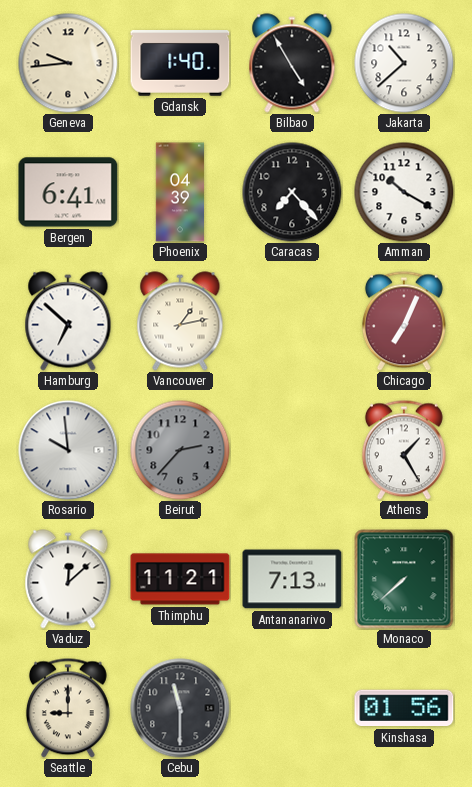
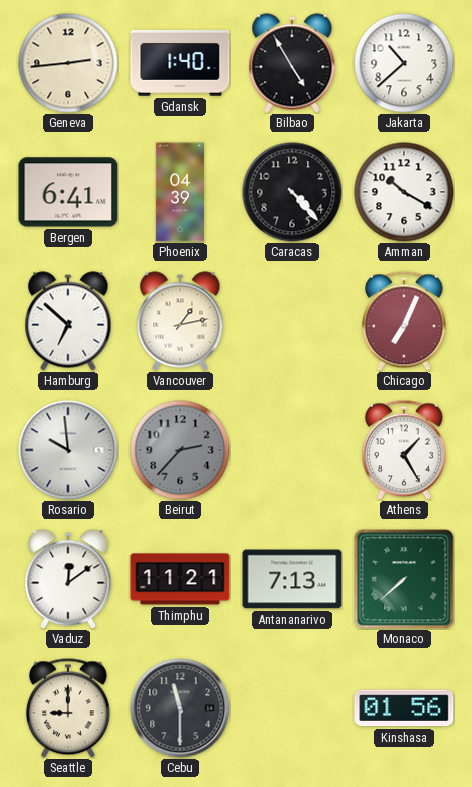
Geneva: 9:44 -> 2:44
Caracas: 7:23 -> 4:23
Vaduz: 12:08 -> 12:09
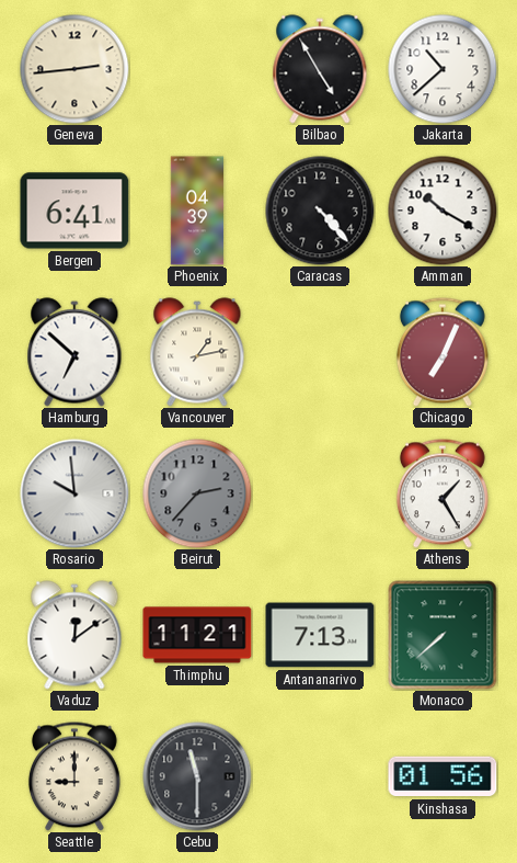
Gdansk: 1:40 -> none
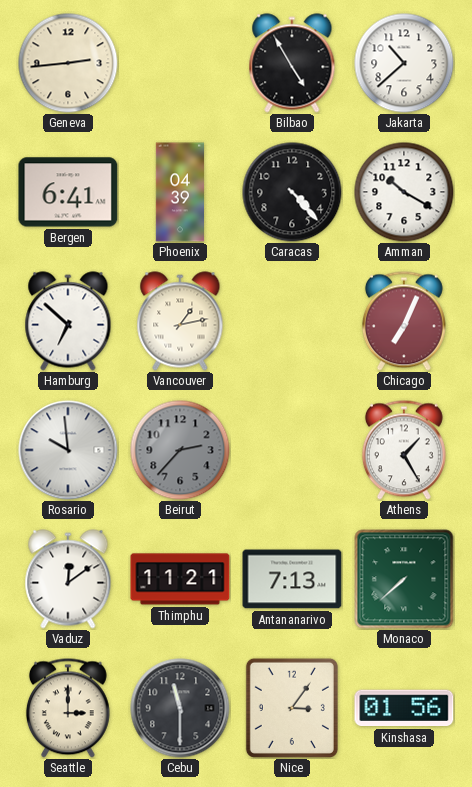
Seattle: 9:00 -> 3:00
Nice: none -> 3:06
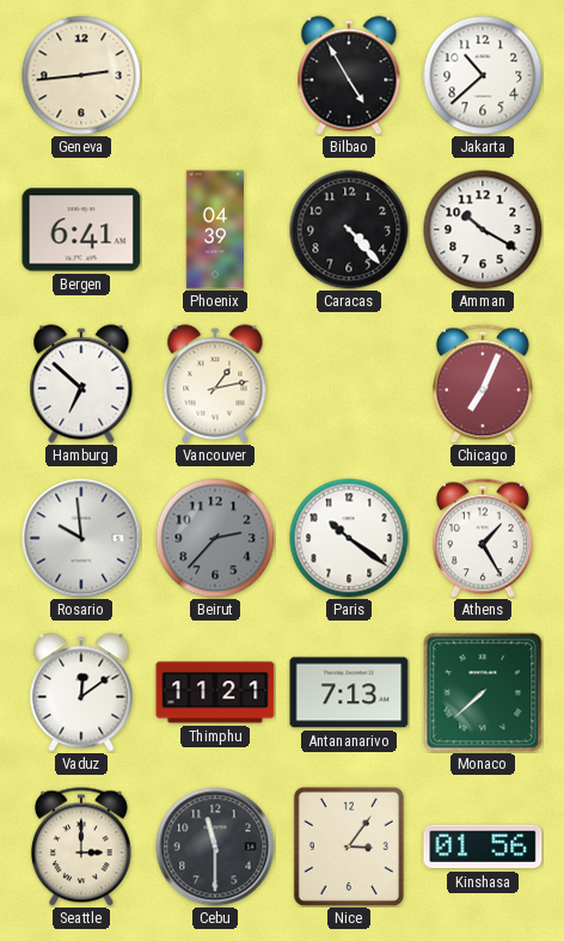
Paris: none -> 10:21
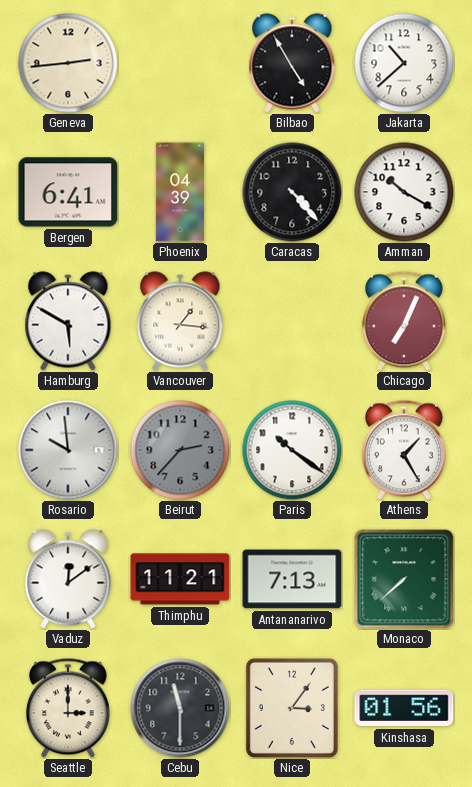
Hamburg: 6:52 -> 5:50
Vancouver: 1:13 -> 1:16
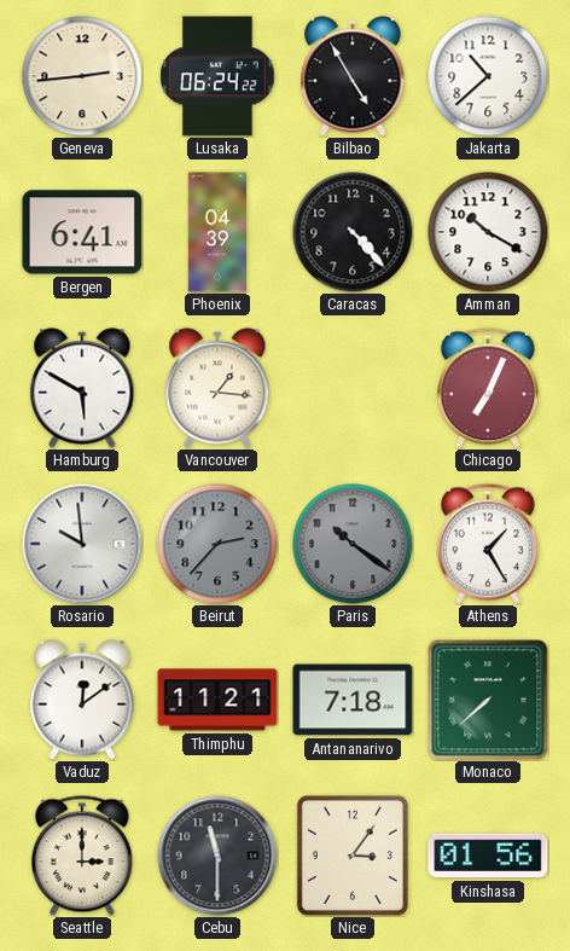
Lusaka: none -> 06:24
Paris dial: white -> grey
Antananarivo: 7:13 -> 7:18
